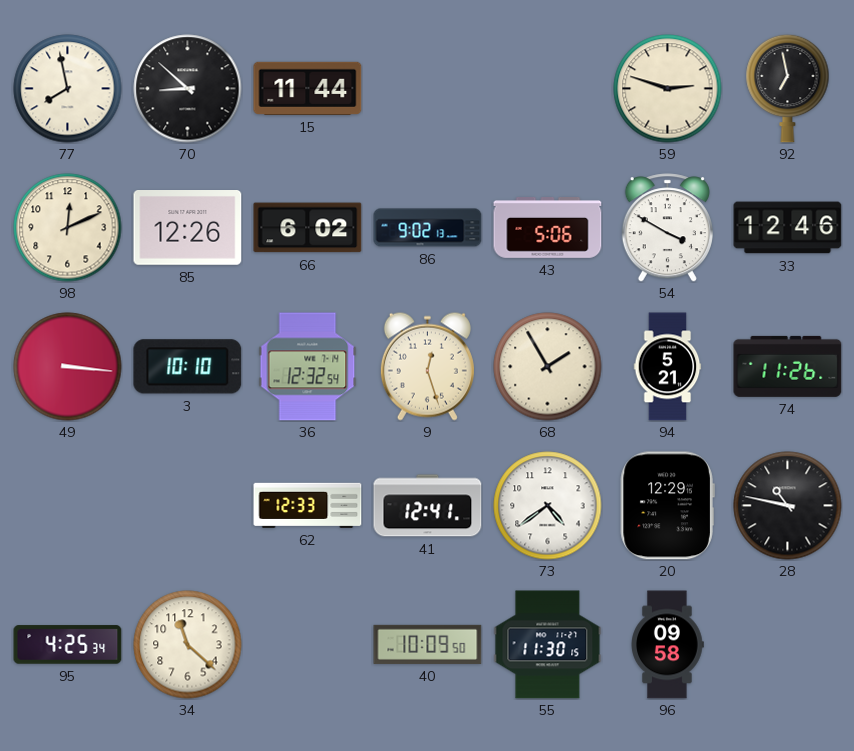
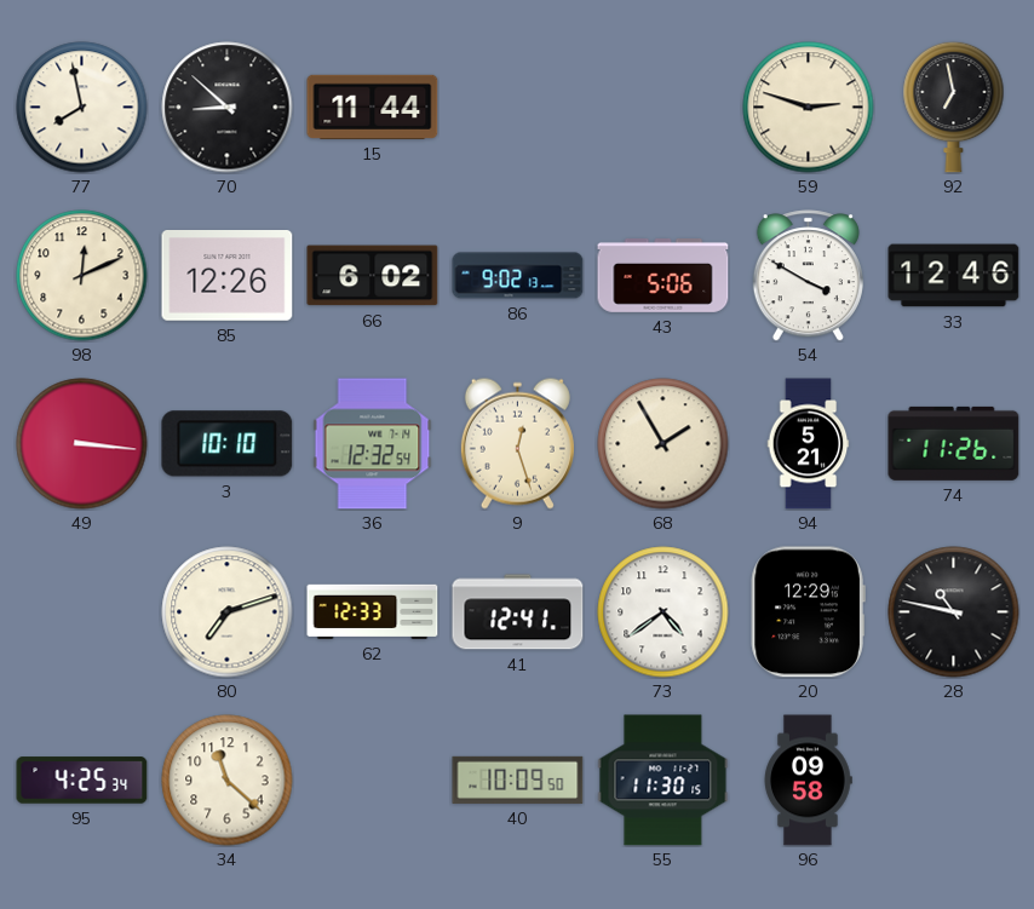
80: none -> 7:12
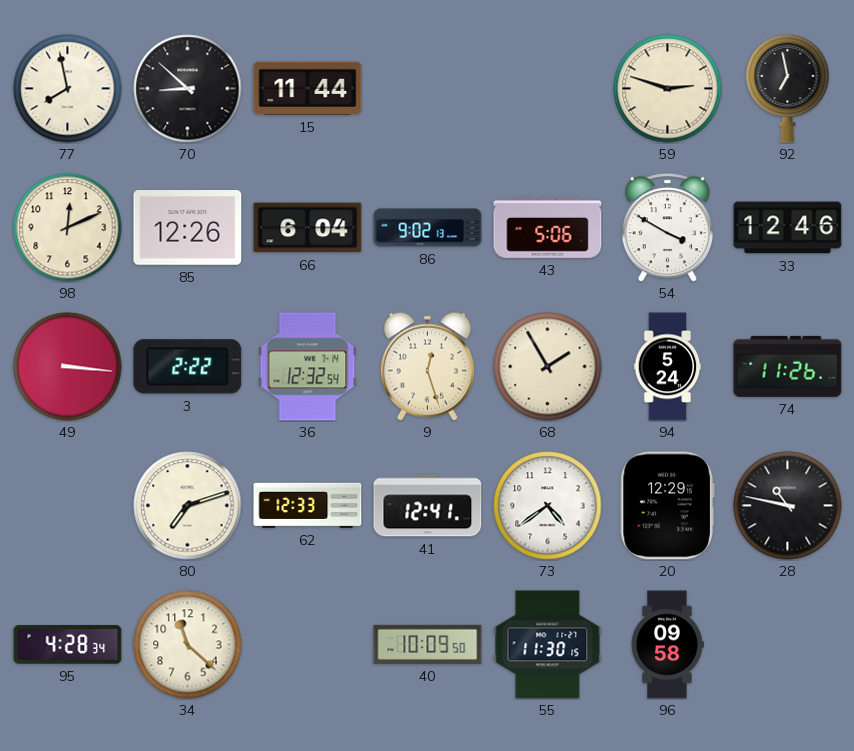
66: 6:02 -> 6:04
3: 10:10 -> 2:22
94: 5:21 -> 5:24
95: 4:25 -> 4:28
